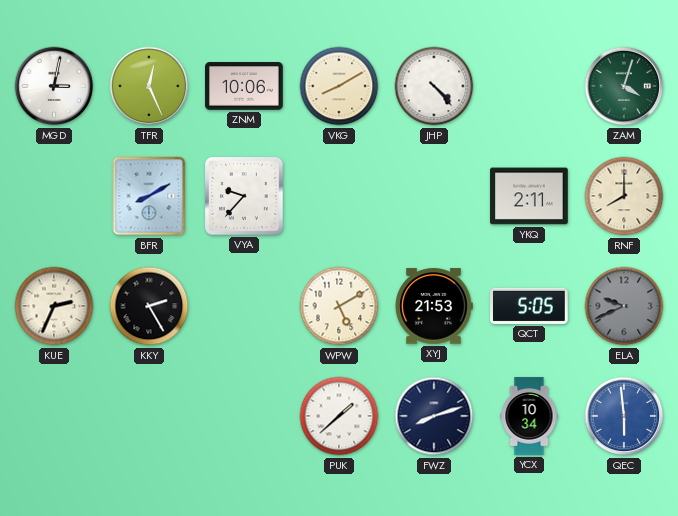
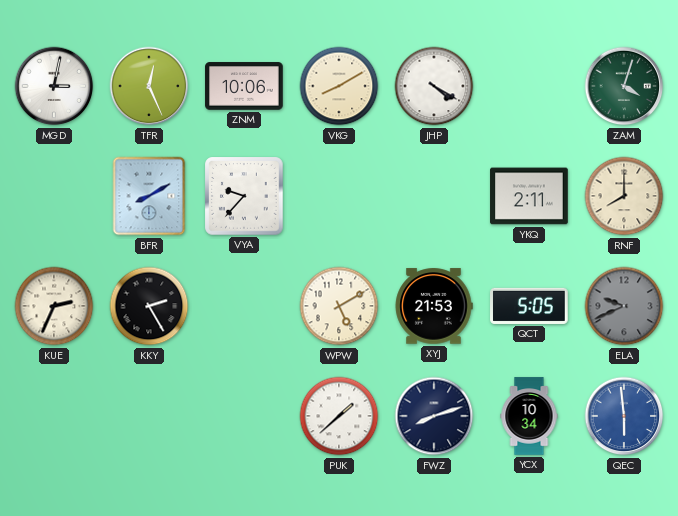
JHP: 4:23 -> 4:20
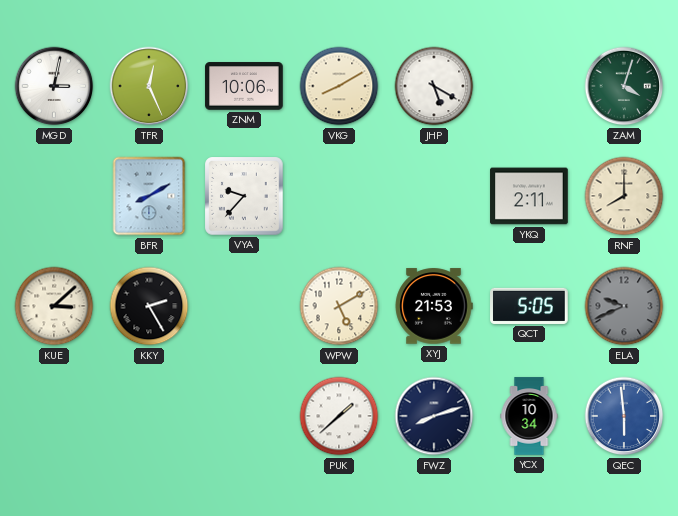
JHP: 4:20 -> 5:20
KUE: 2:34 -> 3:08
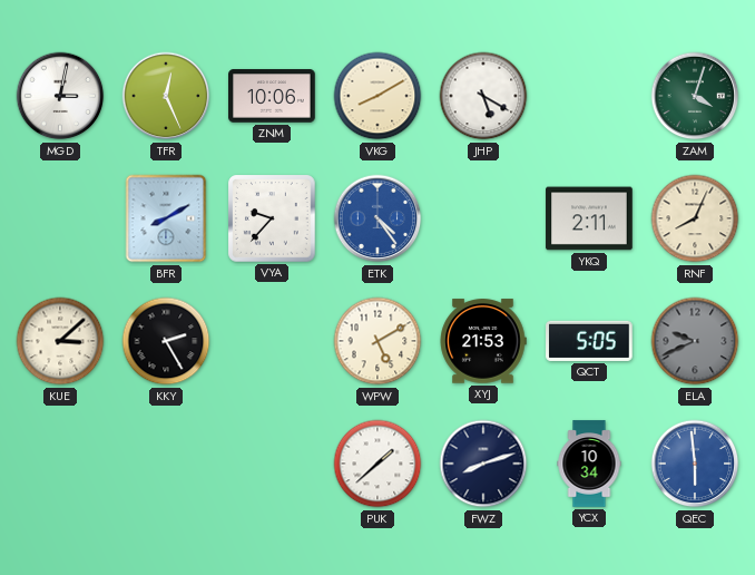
ETK: none -> 4:24
RNF: 8:00 -> 8:04
